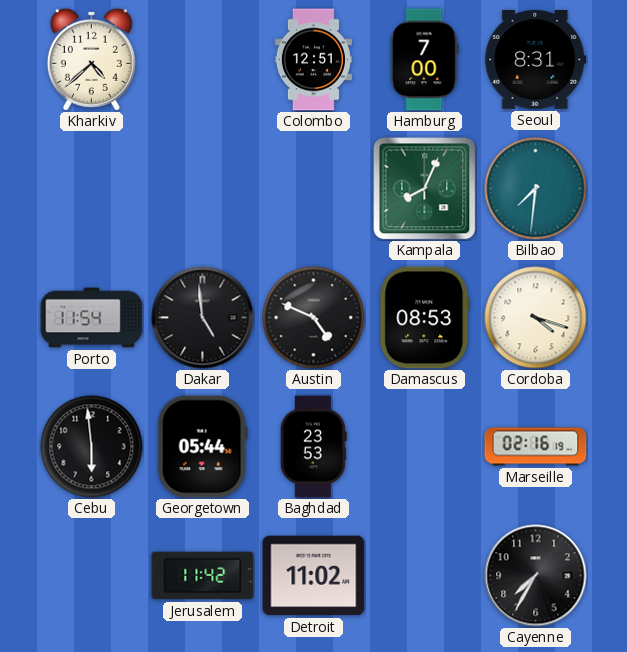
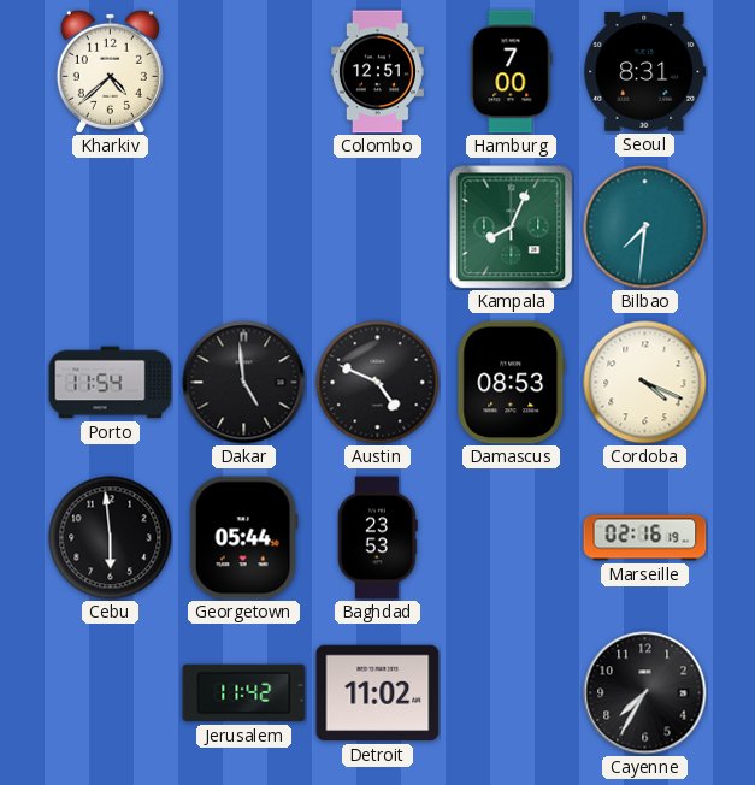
Cordoba: 4:18 -> 4:19
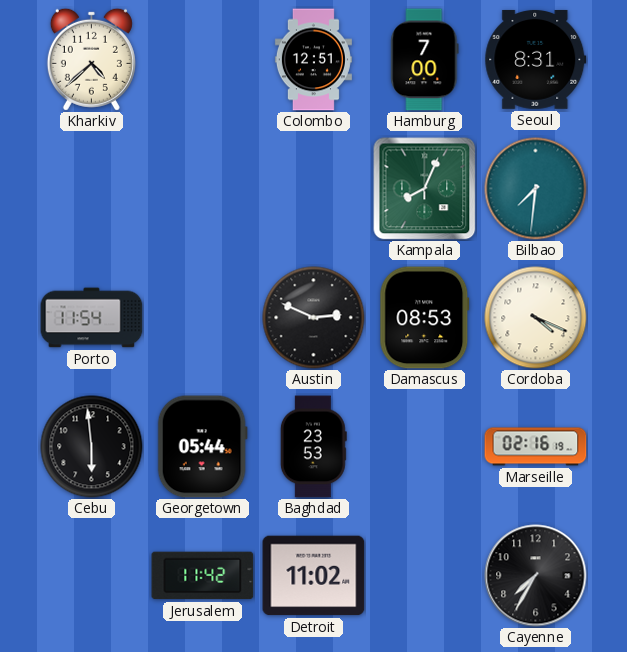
Dakar: 4:59 -> none
Austin: 4:49 -> 2:49
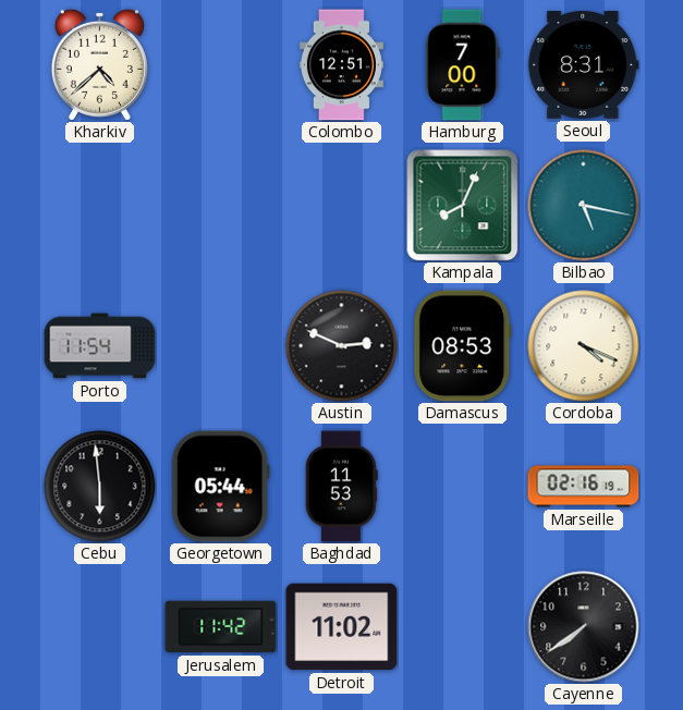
Bilbao: 7:31 -> 5:17
Baghdad: 23:53 -> 11:53
Cayenne: 7:35 -> 7:39
